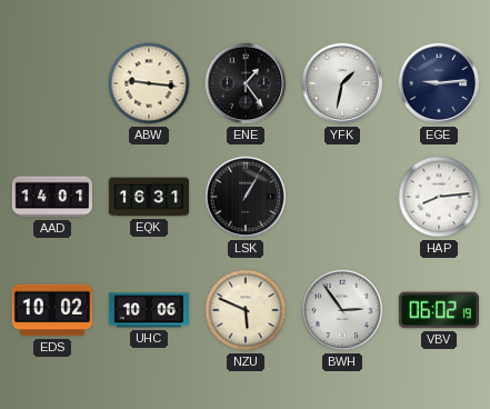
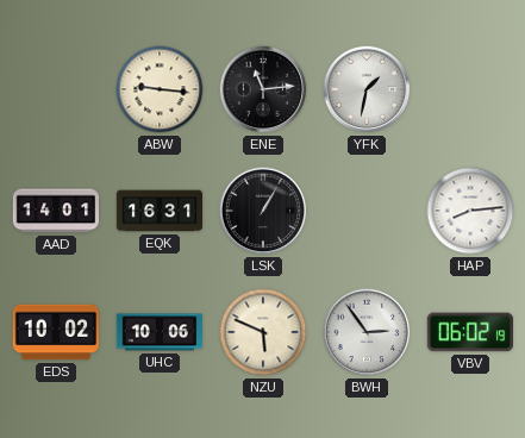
ENE: 1:24 -> 11:14
EGE: 9:14 -> none
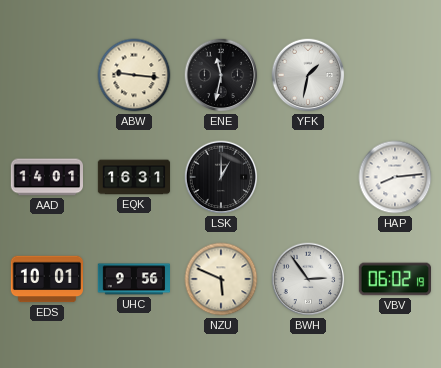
ENE: 11:14 -> 11:32
LSK: 1:05 -> 1:00
EDS: 10:02 -> 10:01
UHC: 10:06 -> 9:56
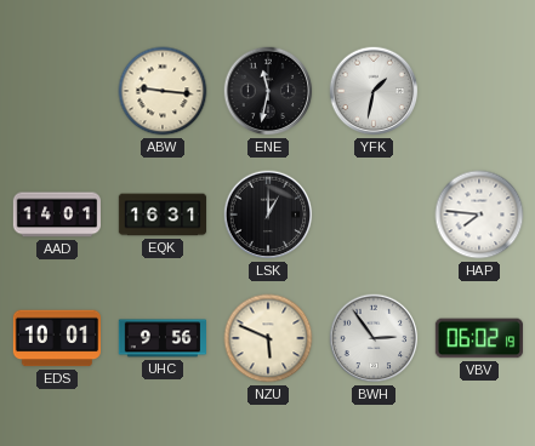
HAP: 8:14 -> 7:46
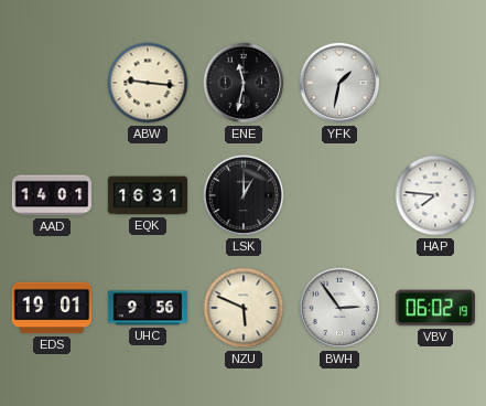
EDS: 10:01 -> 19:01
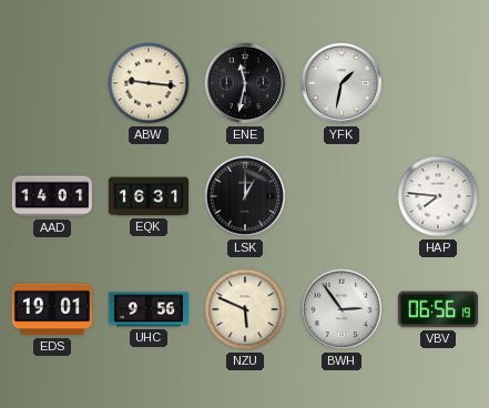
VBV: 06:02 -> 06:56
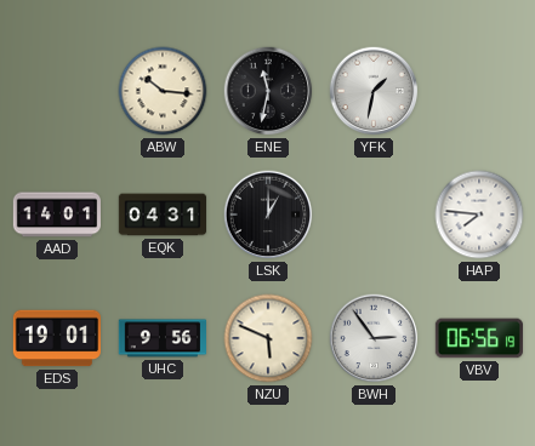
ABW: 9:16 -> 10:16
EQK: 16:31 -> 04:31
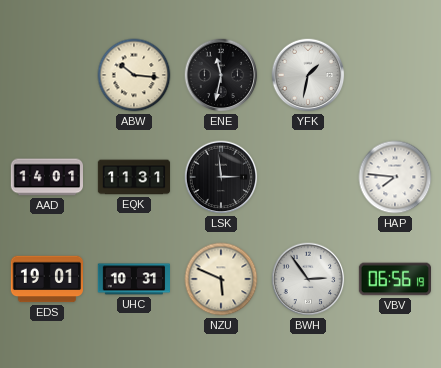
EQK: 04:31 -> 11:31
LSK: 1:00 -> 2:59
UHC: 9:56 -> 10:31
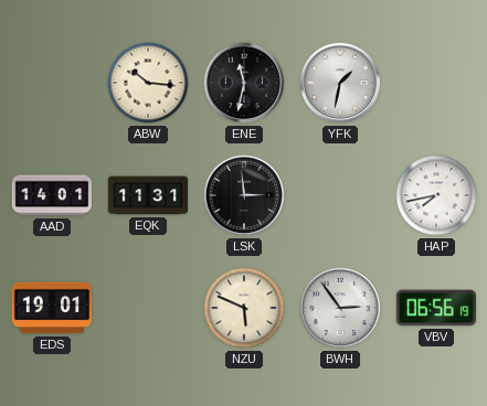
HAP: 7:46 -> 7:43
UHC: 10:31 -> none
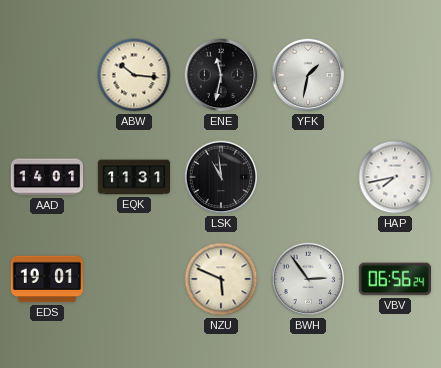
LSK: 2:59 -> 10:59
VBV: 06:56:19 -> 06:56:24
